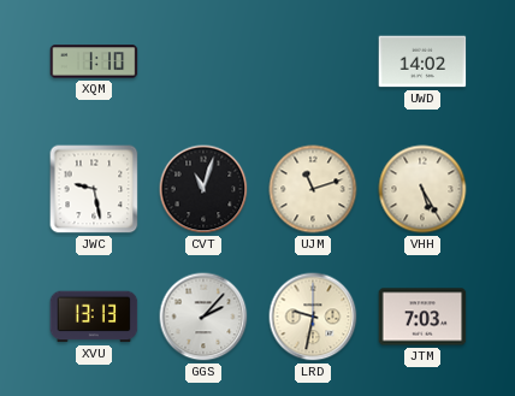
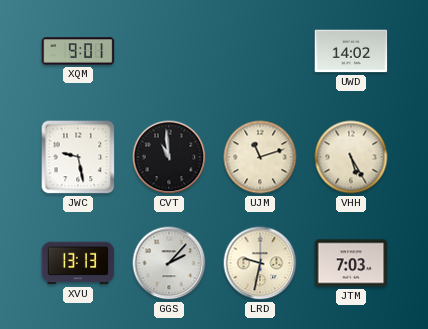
XQM: 1:10 -> 9:01
CVT: 11:03 -> 10:59
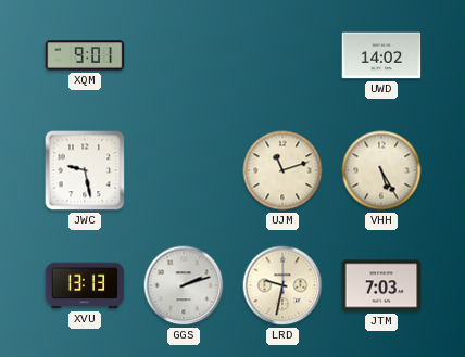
CVT: 10:59 -> none
GGS: 2:07 -> 2:12
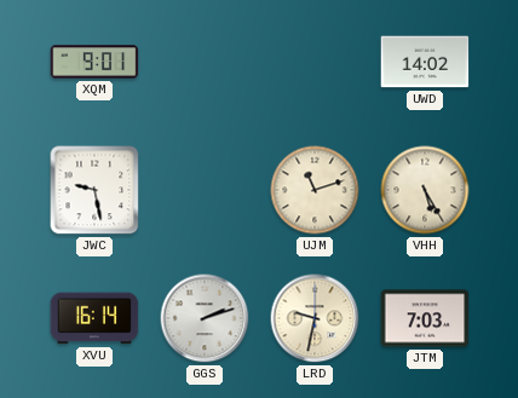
XVU: 13:13 -> 16:14
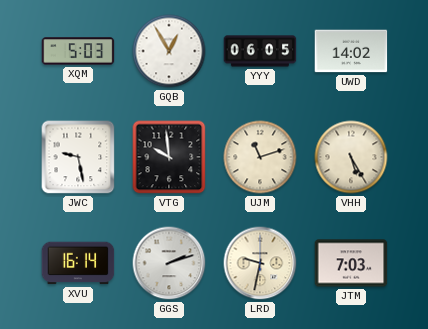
XQM: 9:01 -> 5:03
GQB: none -> 12:55
YYY: none -> 06:05
VTG: none -> 9:59
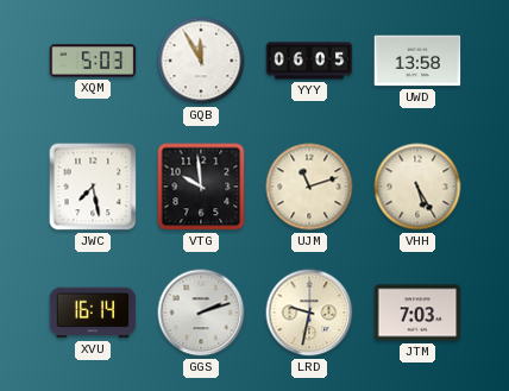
GQB: 12:55 -> 11:55
UWD: 14:02 -> 13:58
JWC: 9:28 -> 7:28
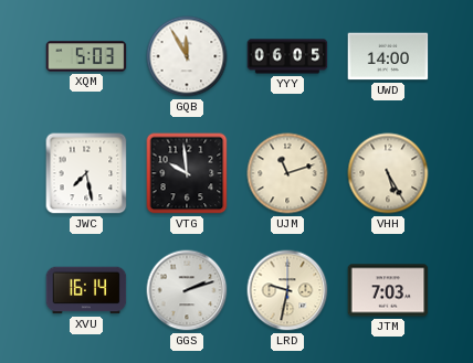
UWD: 13:58 -> 14:00
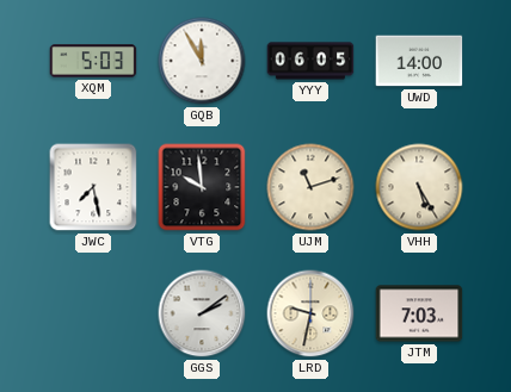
XVU: 16:14 -> none
GGS: 2:12 -> 2:09
